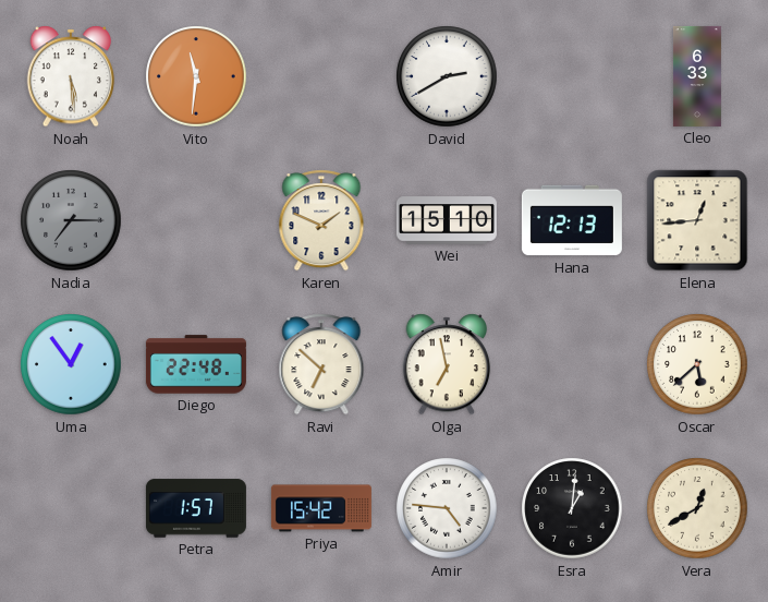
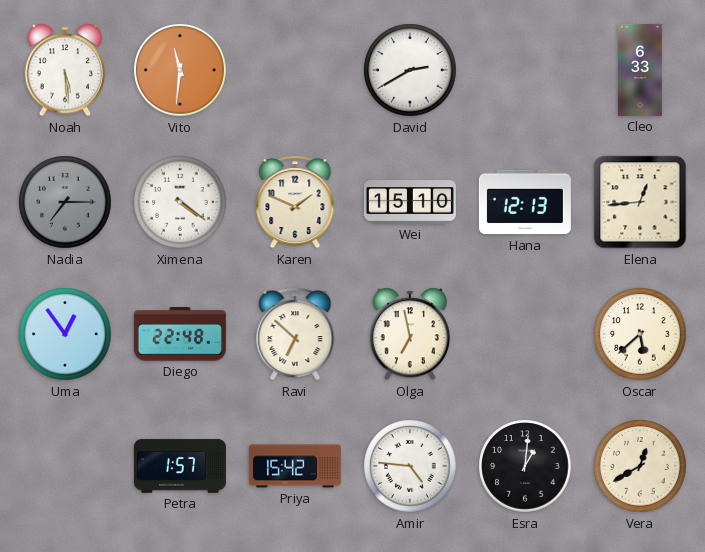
Ximena: none -> 4:21
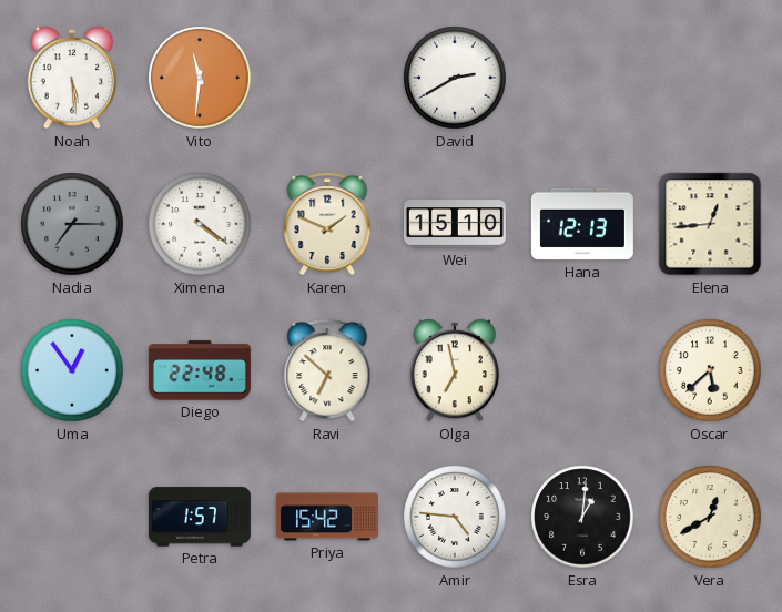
Cleo: 6:33 -> none
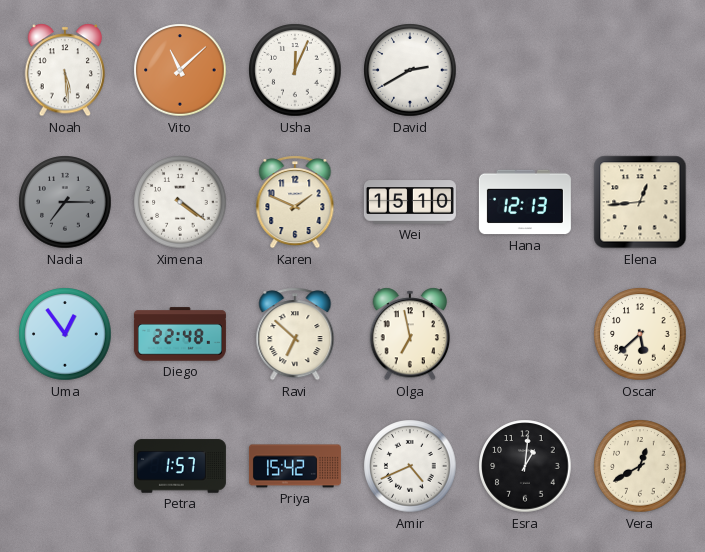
Vito: 11:31 -> 11:08
Usha: none -> 12:04
Amir: 4:46 -> 4:41
